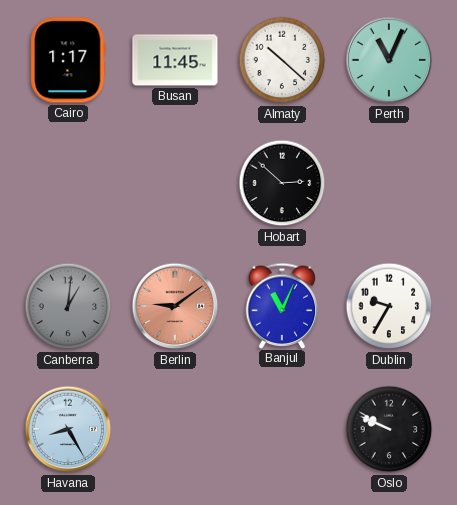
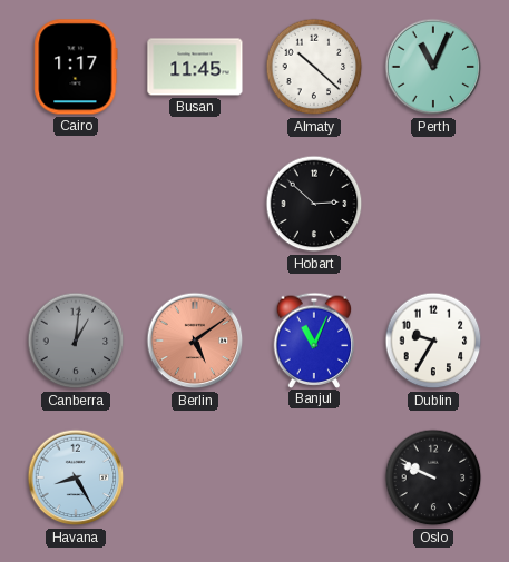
Berlin: 9:09 -> 5:09
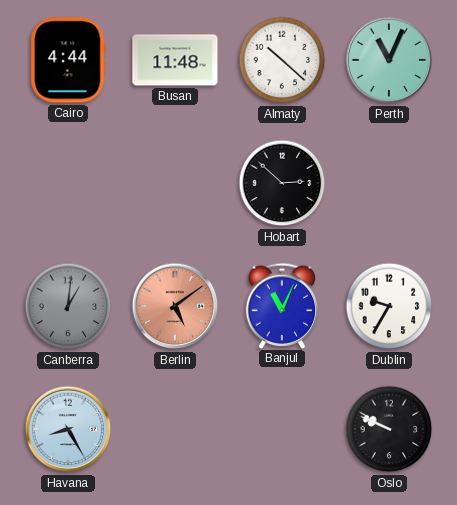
Cairo: 1:17 -> 4:44
Busan: 11:45 -> 11:48
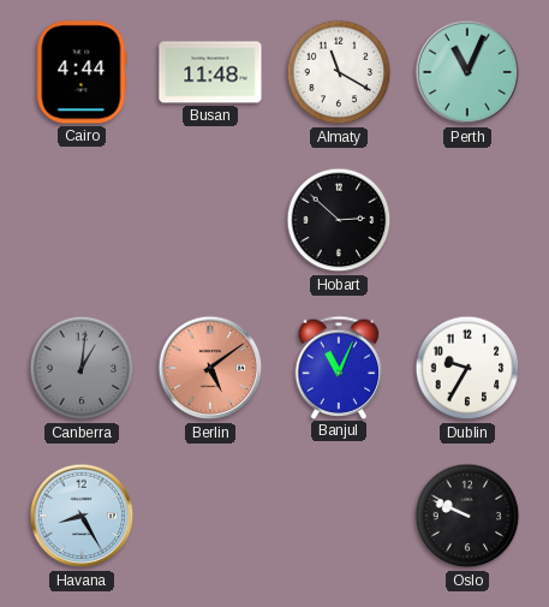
Almaty: 10:22 -> 11:20
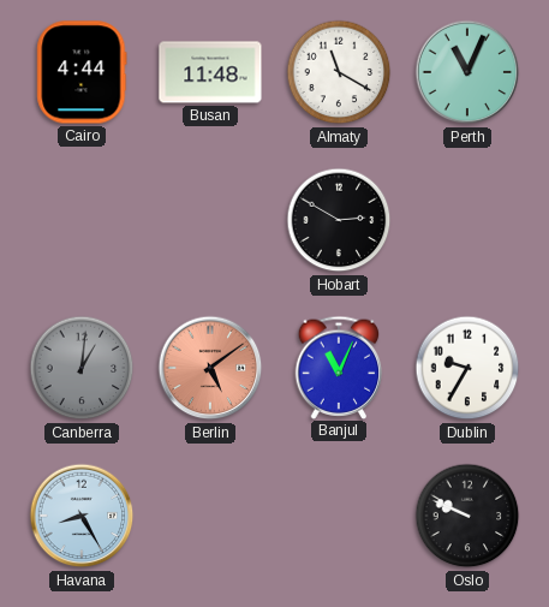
Hobart: 2:52 -> 2:50
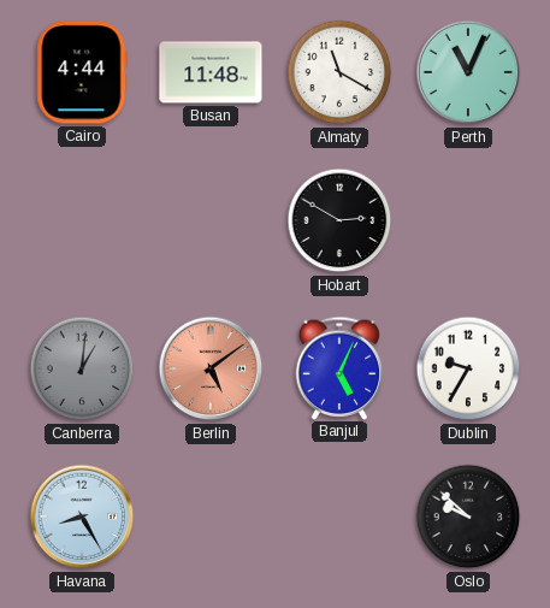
Banjul: 11:04 -> 5:04
Oslo: 9:49 -> 9:52
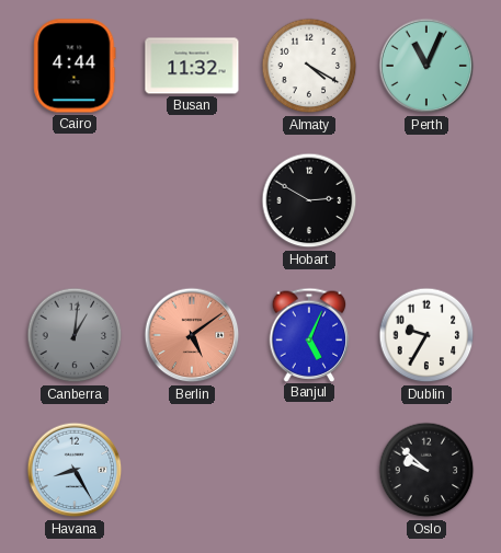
Busan: 11:48 -> 11:32
Almaty: 11:20 -> 4:20
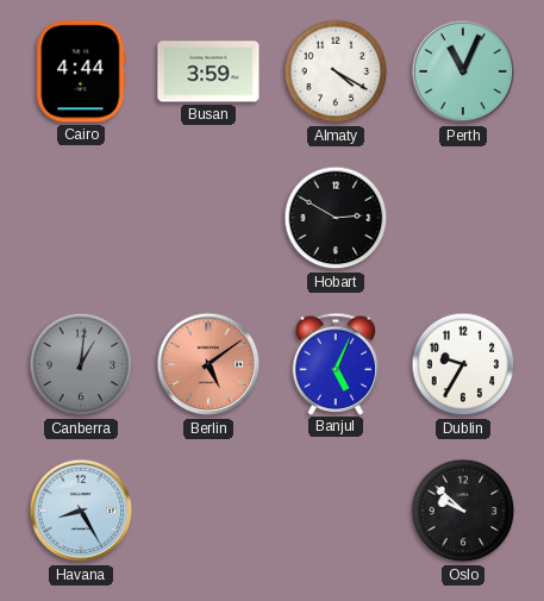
Busan: 11:32 -> 3:59
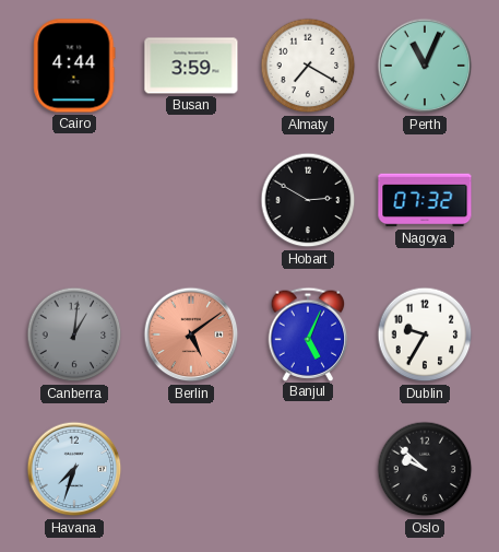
Almaty: 4:20 -> 7:20
Nagoya: none -> 07:32
Havana: 8:25 -> 7:33
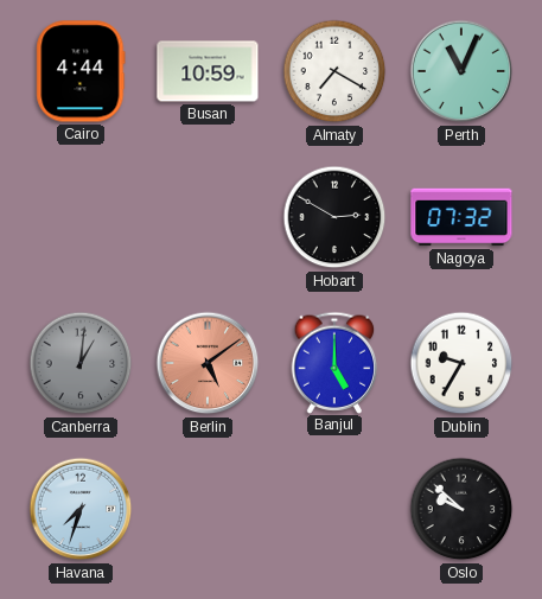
Busan: 3:59 -> 10:59
Banjul: 5:04 -> 5:00
